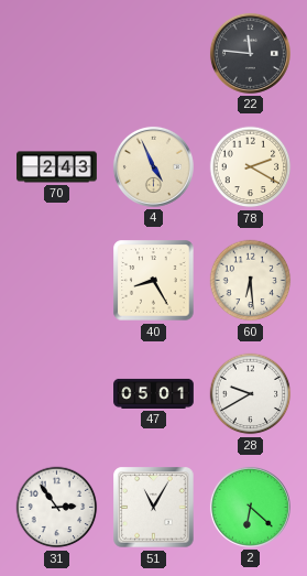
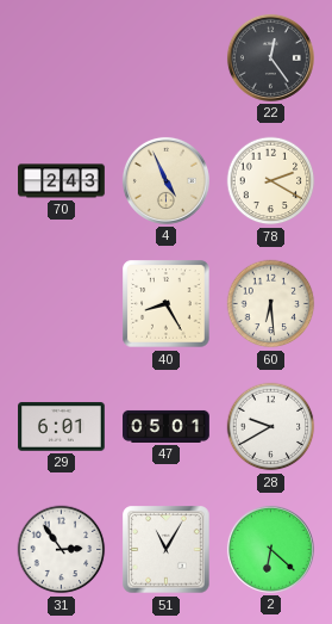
22: 11:46 -> 12:24
29: none -> 6:01
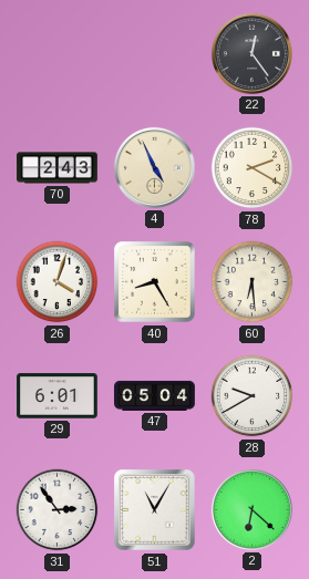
26: none -> 4:03
47: 05:01 -> 05:04
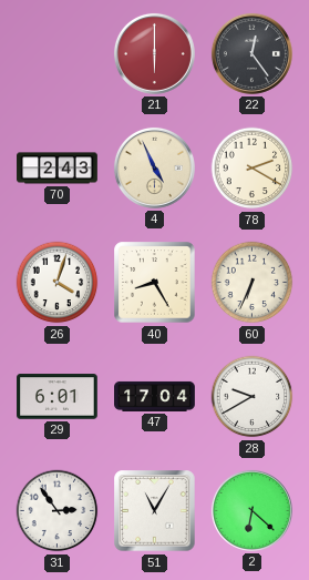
21: none -> 6:00
60: 6:29 -> 6:34
47: 05:04 -> 17:04
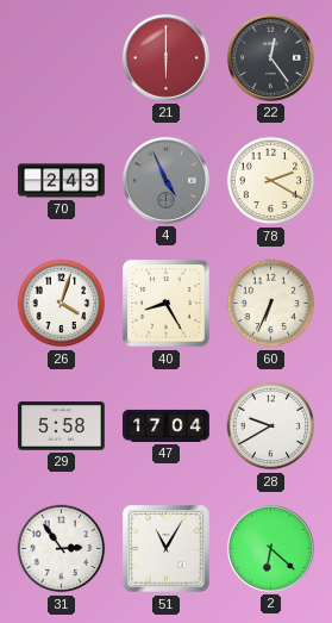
4 dial: cream -> grey
29: 6:01 -> 5:58
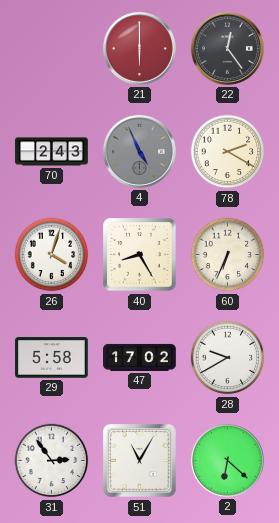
47: 17:04 -> 17:02
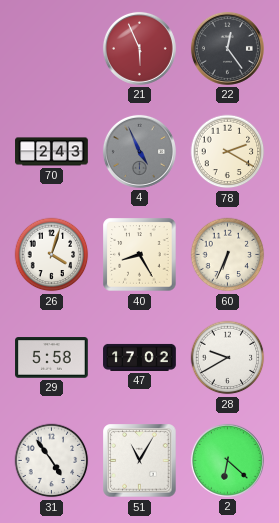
21: 6:00 -> 5:56
31: 2:54 -> 4:54
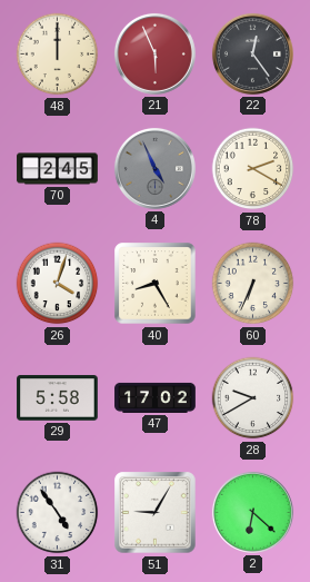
48: none -> 12:00
70: 2:43 -> 2:45
51: 11:05 -> 9:05
